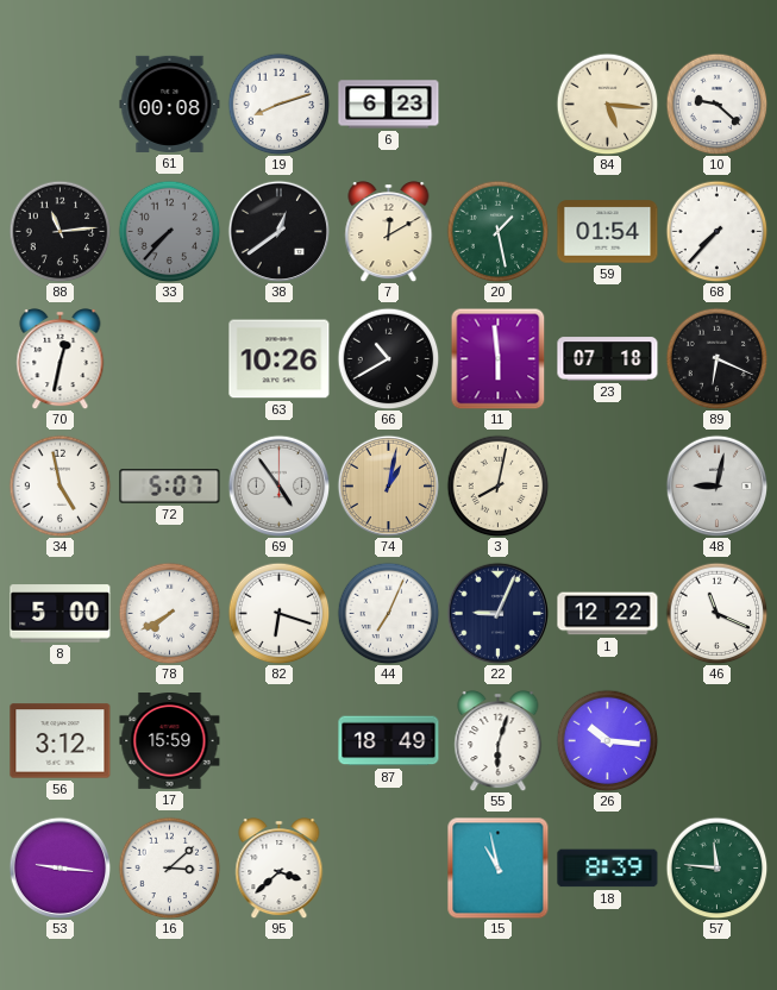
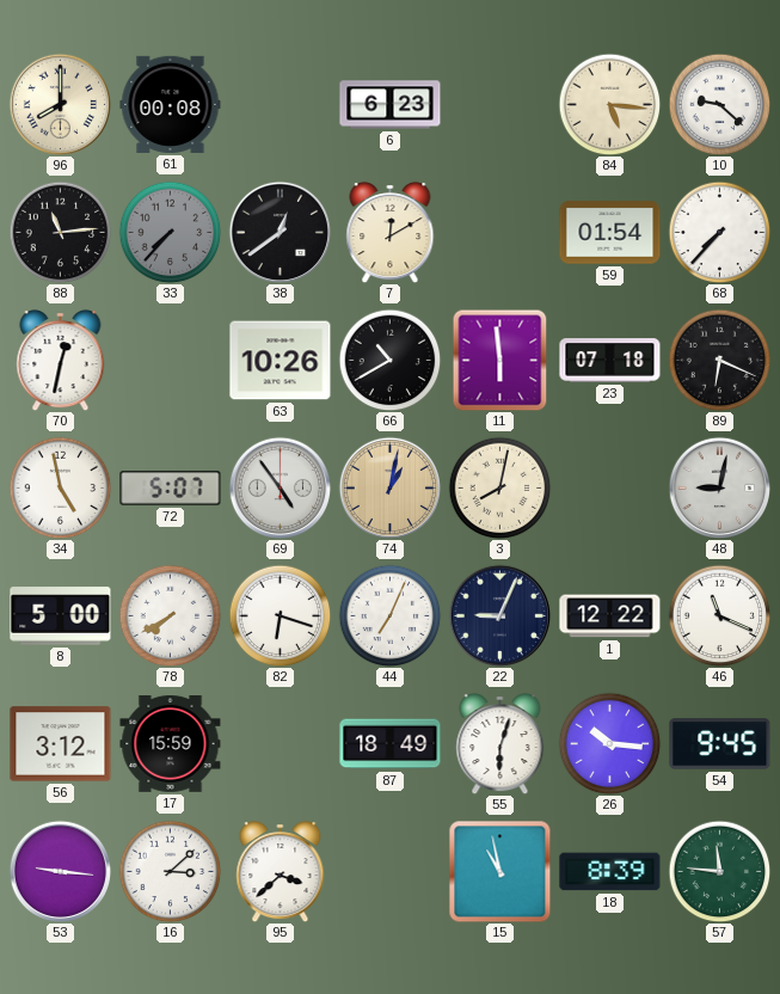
96: none -> 8:00
19: 8:12 -> none
20: 1:28 -> none
54: none -> 9:45
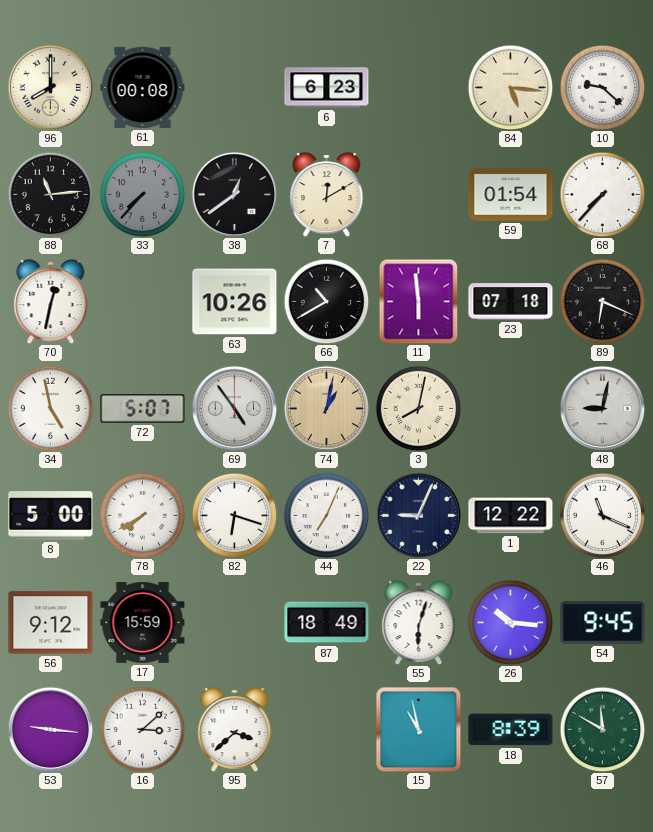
56: 3:12 -> 9:12
57: 11:46 -> 11:50
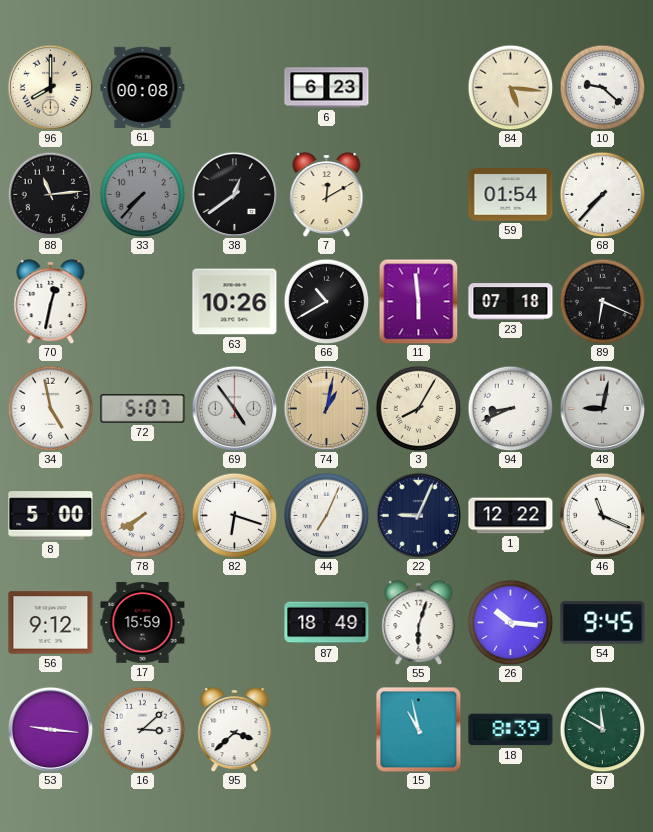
3: 8:02 -> 8:05
94: none -> 8:41
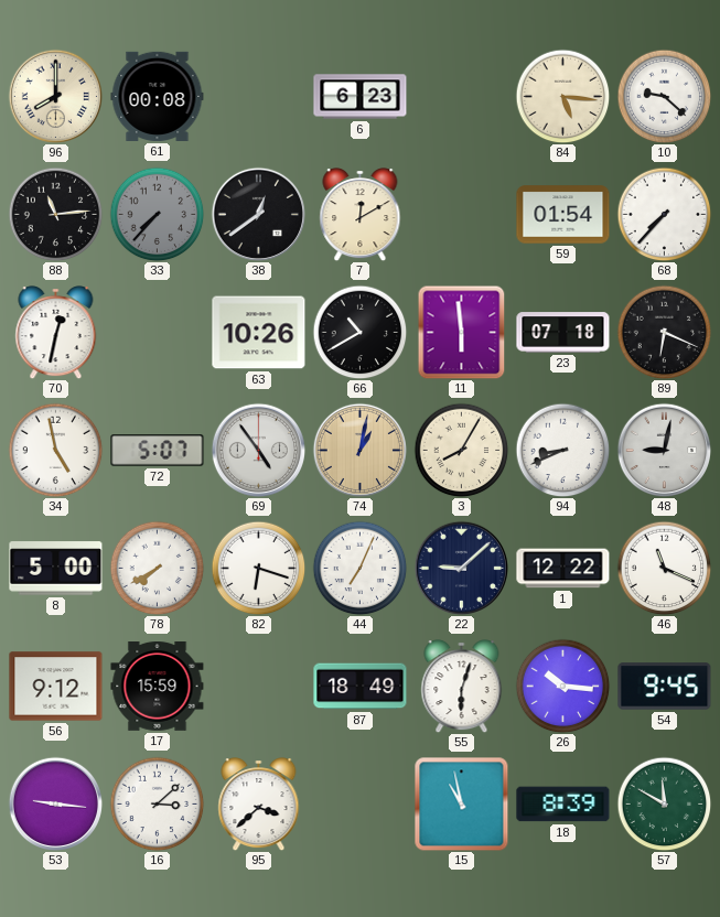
22: 9:04 -> 9:08
